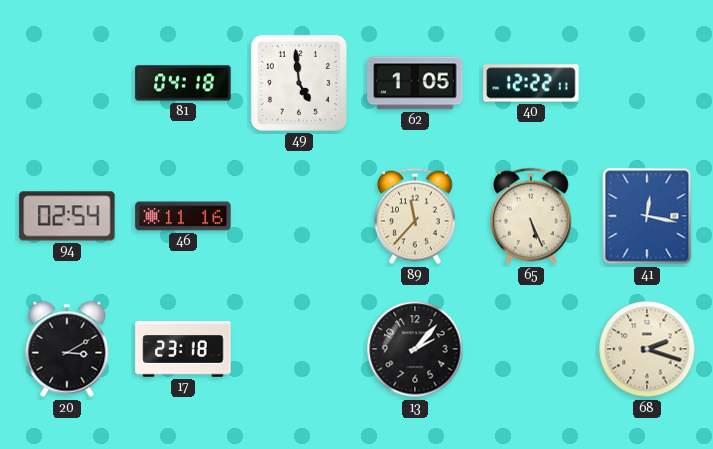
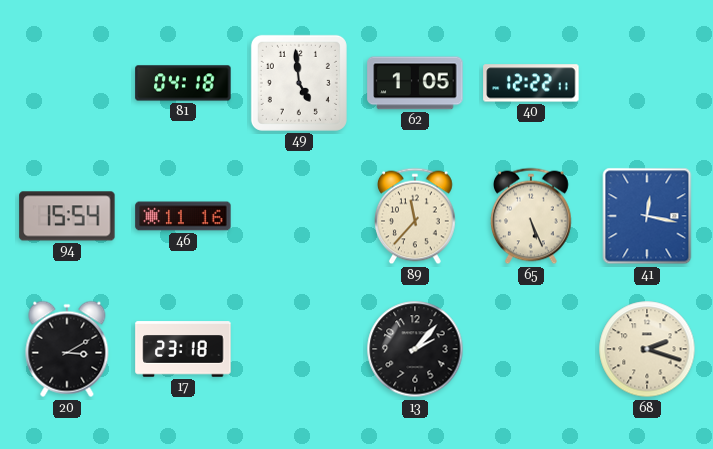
94: 02:54 -> 15:54
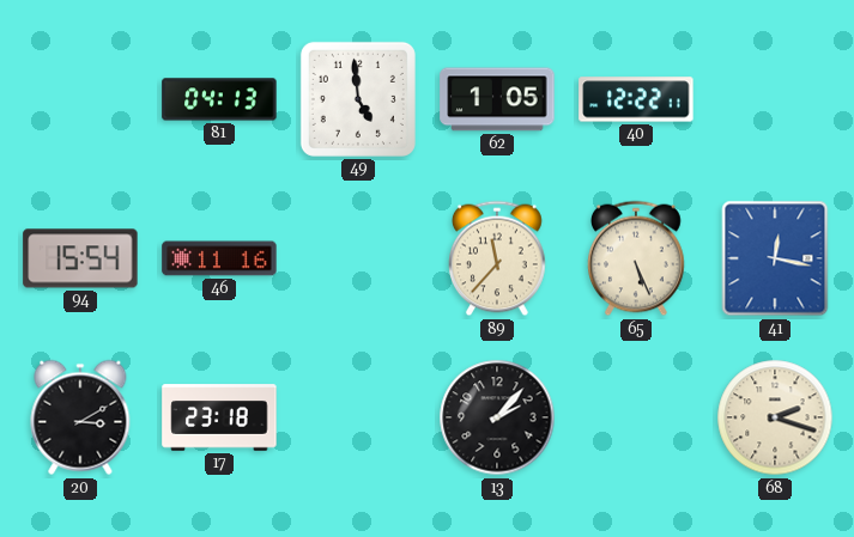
81: 04:18 -> 04:13
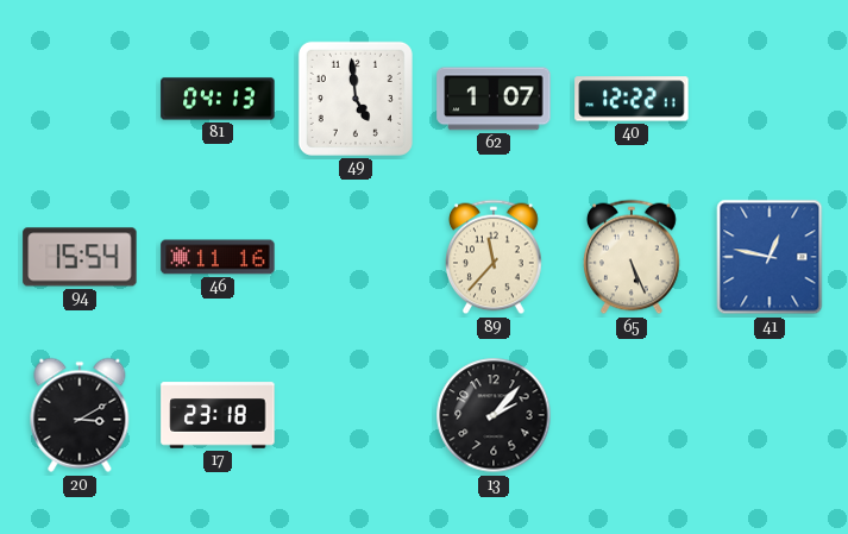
62: 1:05 -> 1:07
41: 12:17 -> 12:47
68: 2:18 -> none
